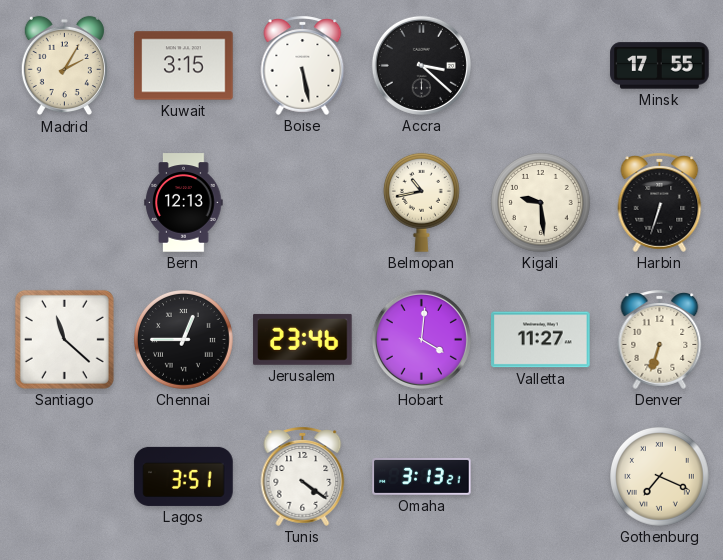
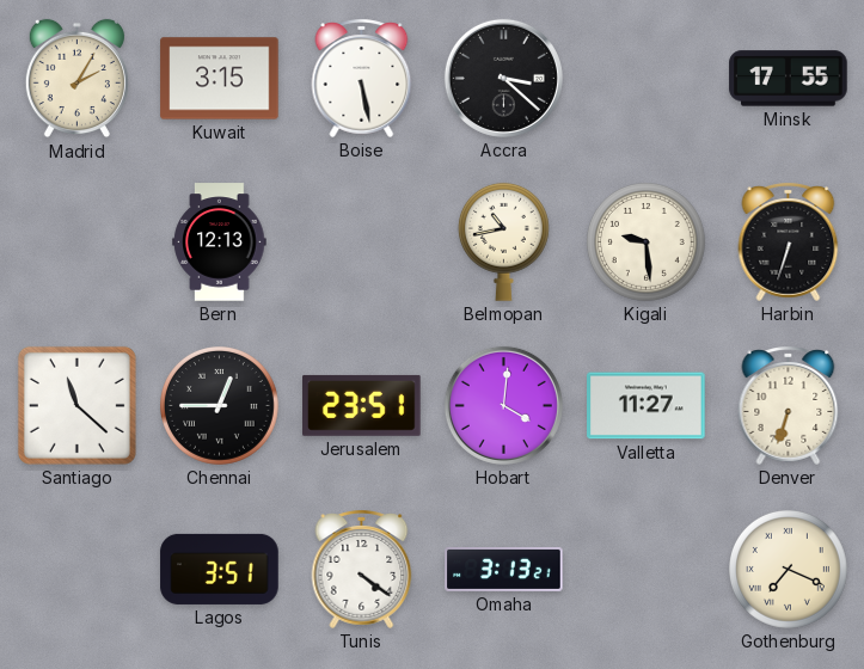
Jerusalem: 23:46 -> 23:51
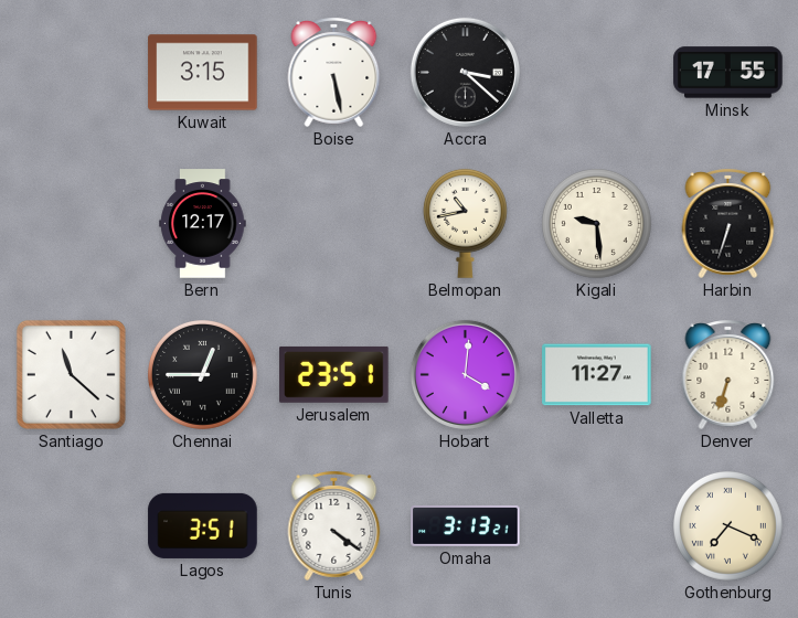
Madrid: 2:05 -> none
Bern: 12:13 -> 12:17
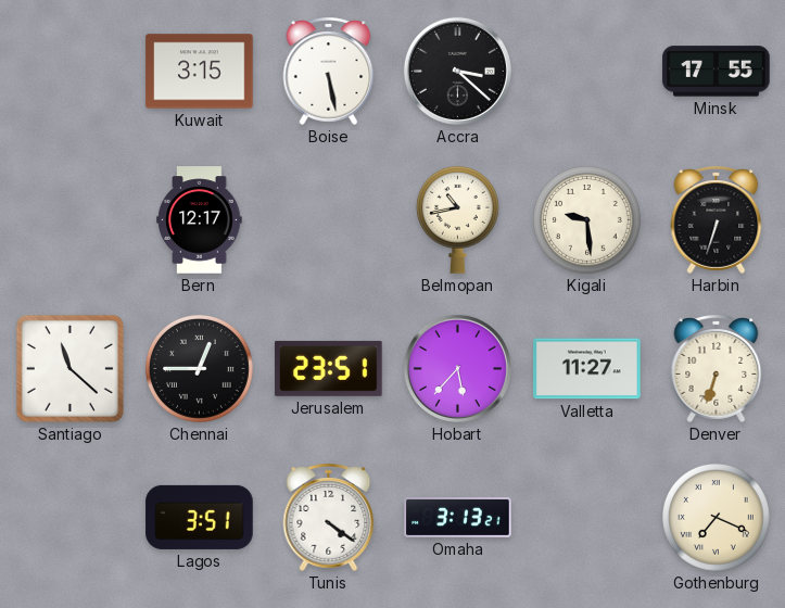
Hobart: 4:01 -> 5:37
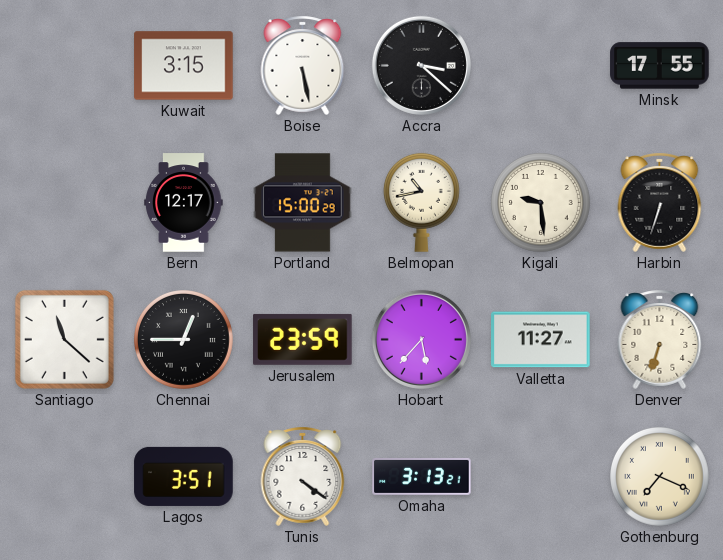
Portland: none -> 15:00
Jerusalem: 23:51 -> 23:59
